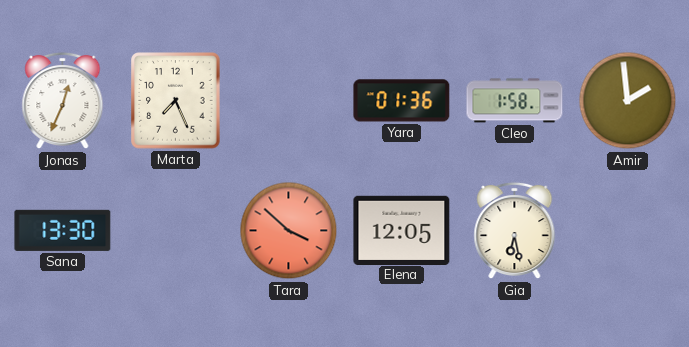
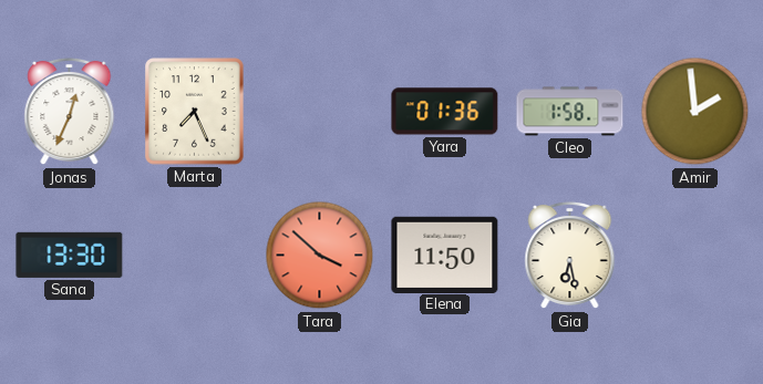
Elena: 12:05 -> 11:50
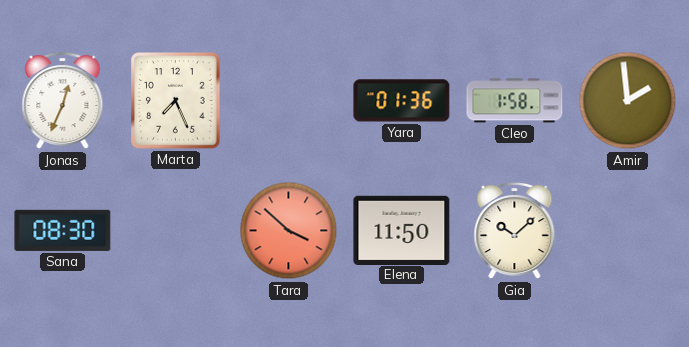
Sana: 13:30 -> 08:30
Gia: 6:28 -> 10:08
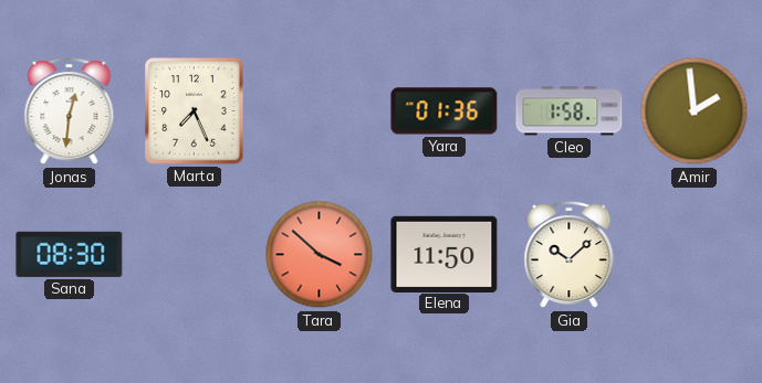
Jonas: 12:34 -> 12:31
